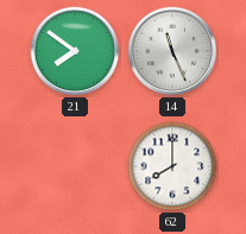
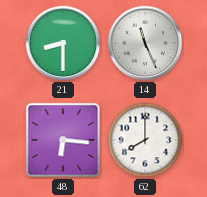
21: 7:51 -> 8:30
48: none -> 6:16
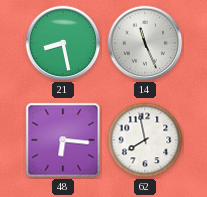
21: 8:30 -> 8:28
62: 8:00 -> 7:58
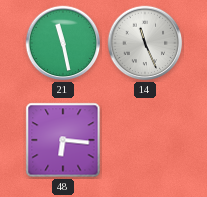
21: 8:28 -> 11:28
62: 7:58 -> none
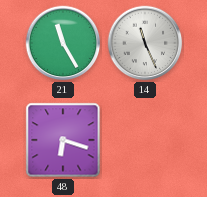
21: 11:28 -> 11:25
48: 6:16 -> 6:18
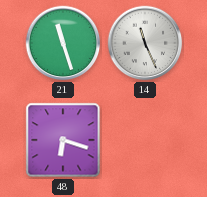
21: 11:25 -> 11:27
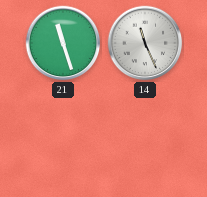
48: 6:18 -> none
